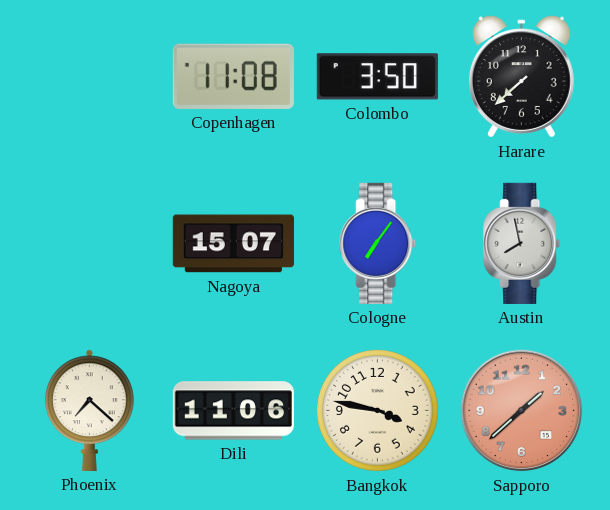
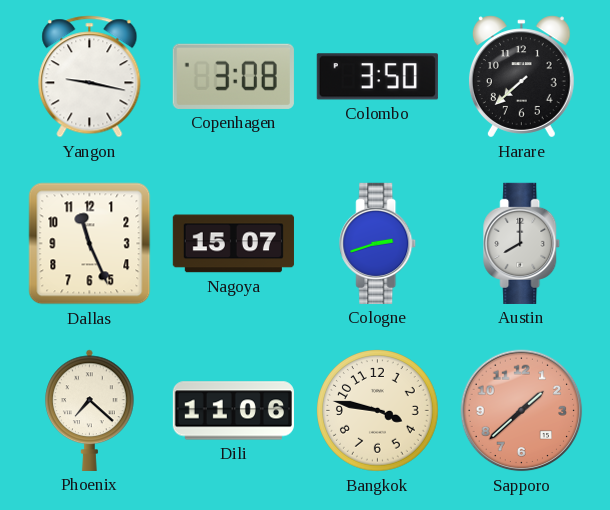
Yangon: none -> 9:17
Copenhagen: 11:08 -> 3:08
Dallas: none -> 11:26
Cologne: 7:06 -> 2:42
Austin: 7:58 -> 8:00
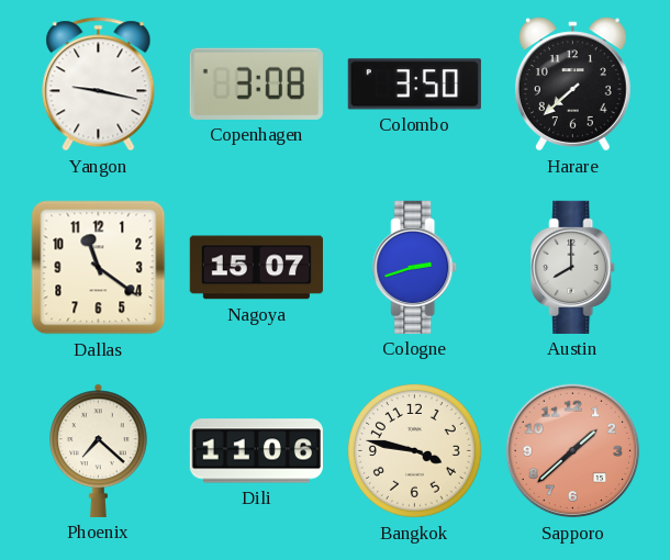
Dallas: 11:26 -> 11:21
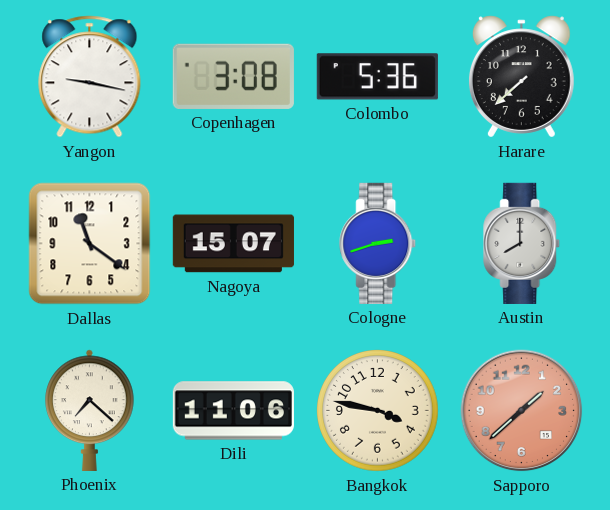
Colombo: 3:50 -> 5:36
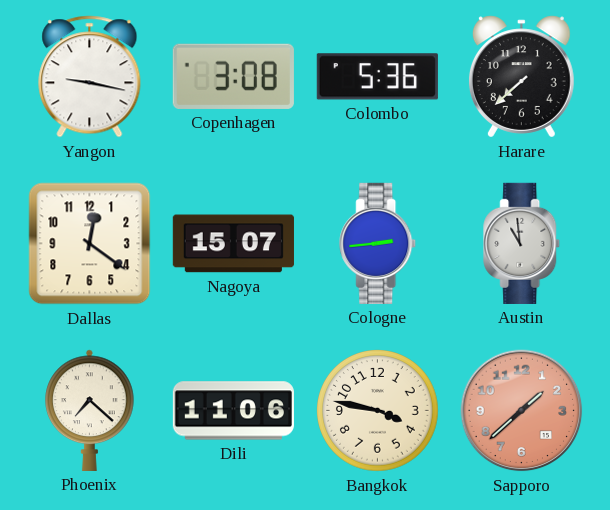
Dallas: 11:21 -> 12:21
Cologne: 2:42 -> 2:44
Austin: 8:00 -> 10:59
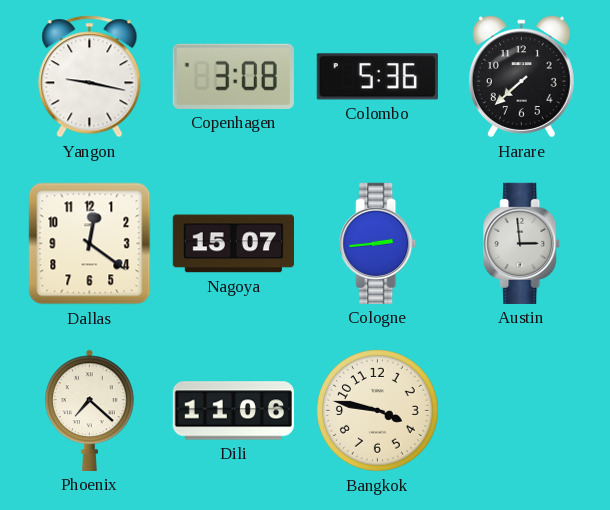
Austin: 10:59 -> 2:59
Sapporo: 1:38 -> none
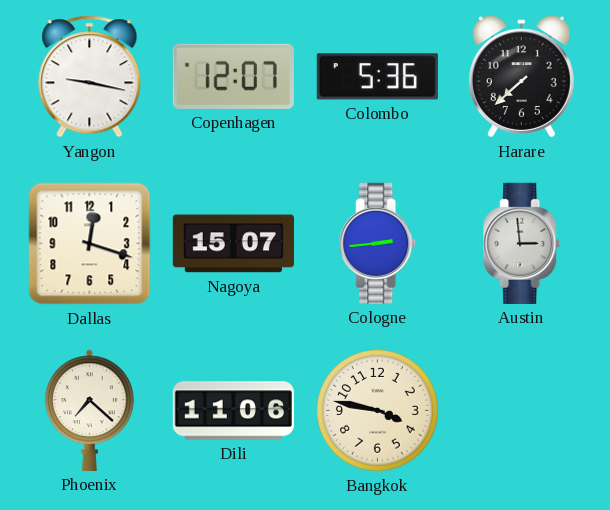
Copenhagen: 3:08 -> 12:07
Dallas: 12:21 -> 12:18
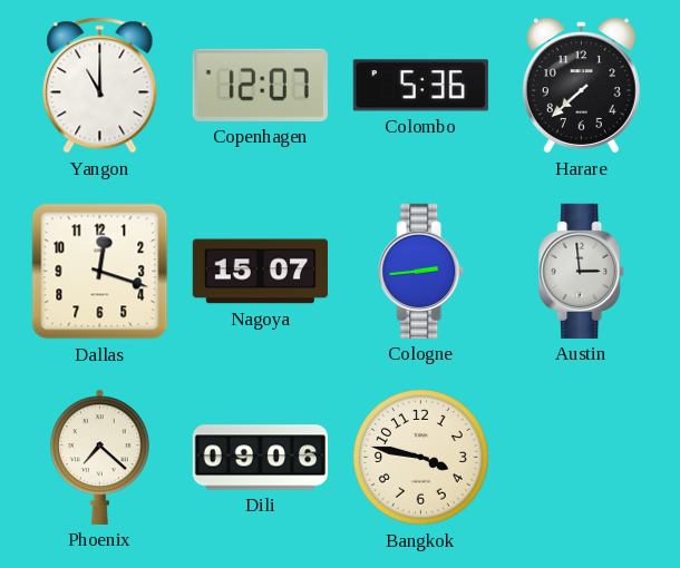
Yangon: 9:17 -> 11:00
Dili: 11:06 -> 09:06
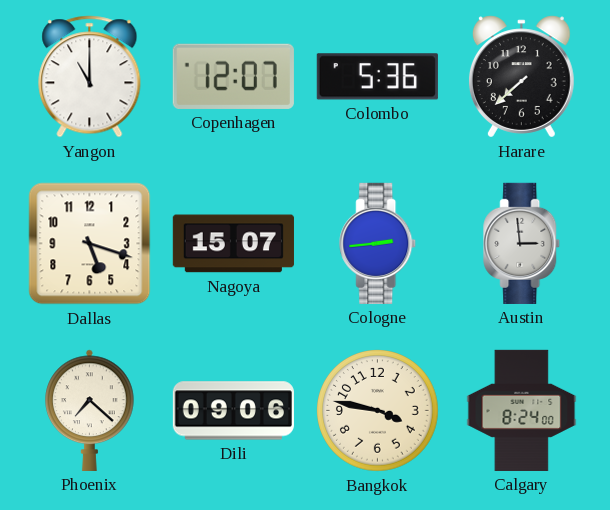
Dallas: 12:18 -> 5:18
Calgary: none -> 8:24
